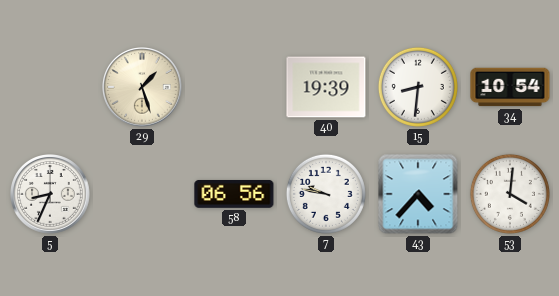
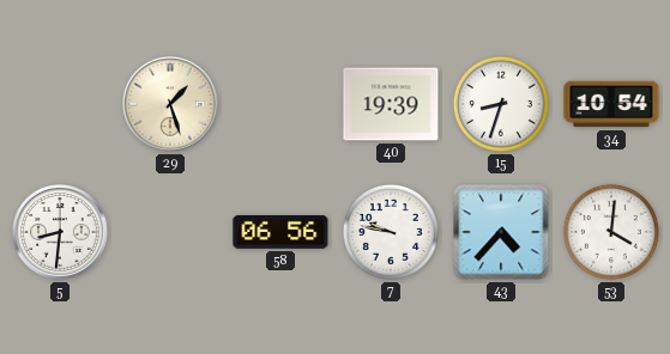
15: 8:31 -> 8:33
5: 8:34 -> 8:31
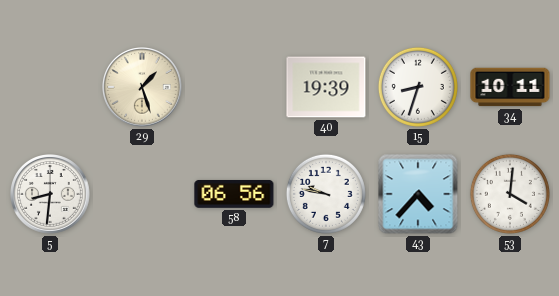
34: 10:54 -> 10:11
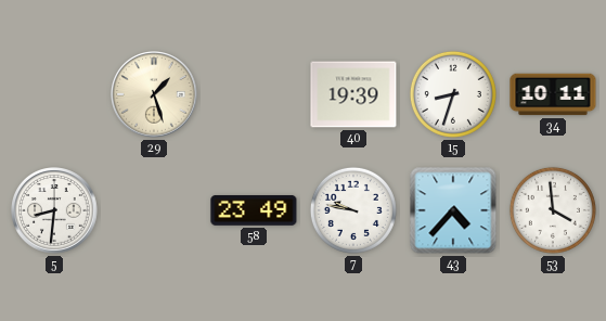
58: 06:56 -> 23:49
53: 4:01 -> 3:59
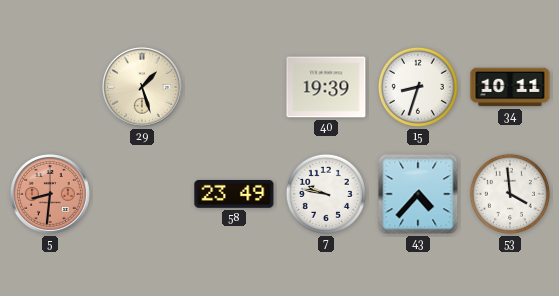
5 dial: white -> salmon
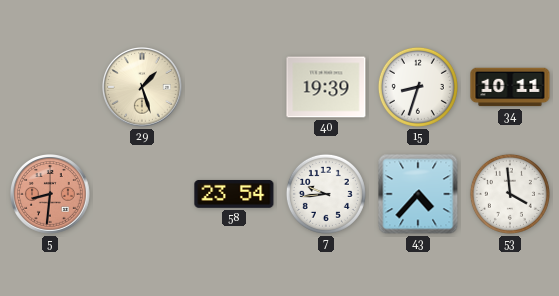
58: 23:49 -> 23:54
7: 9:47 -> 9:44
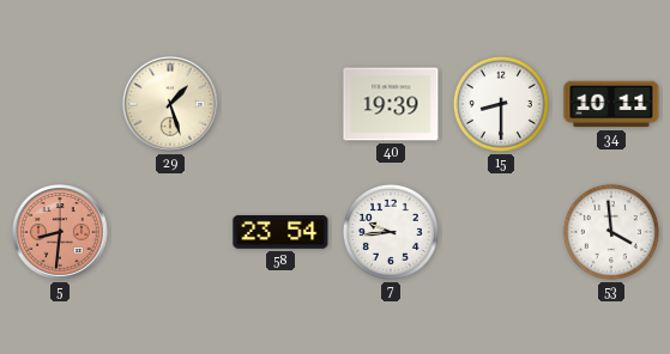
15: 8:33 -> 8:30
43: 4:37 -> none
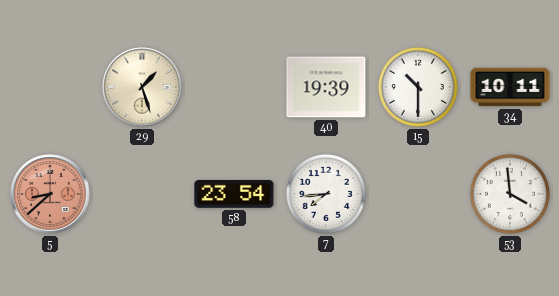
15: 8:30 -> 10:30
5: 8:31 -> 8:38
7: 9:44 -> 7:44
